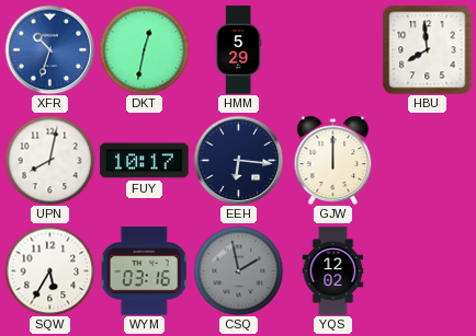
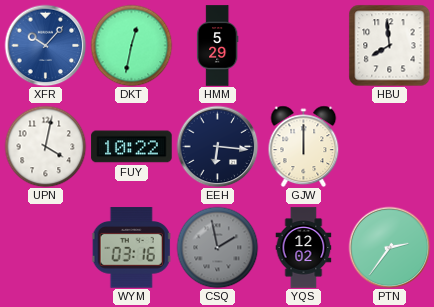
XFR: 10:33 -> 10:07
UPN: 8:02 -> 4:02
FUY: 10:17 -> 10:22
SQW: 5:35 -> none
PTN: none -> 2:36
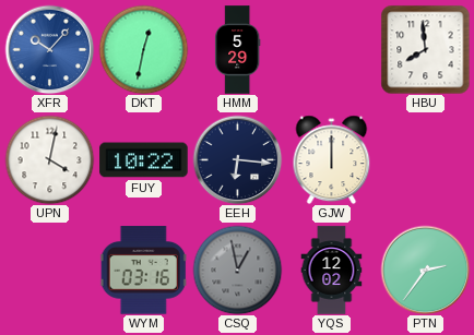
CSQ: 1:58 -> 12:58
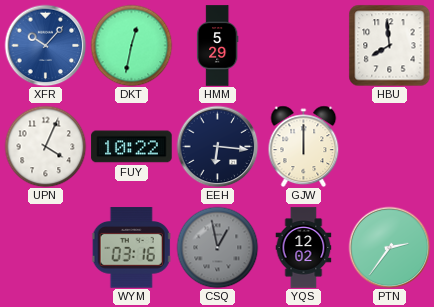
UPN: 4:02 -> 4:04
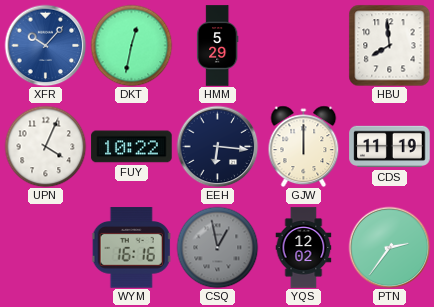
CDS: none -> 11:19
WYM: 03:16 -> 16:16
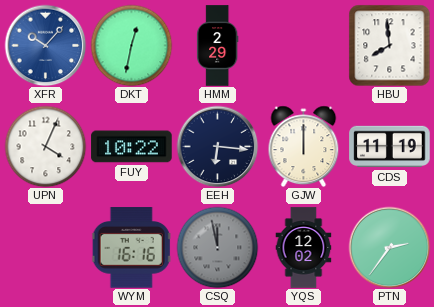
HMM: 5:29 -> 2:29
CSQ: 12:58 -> 11:58
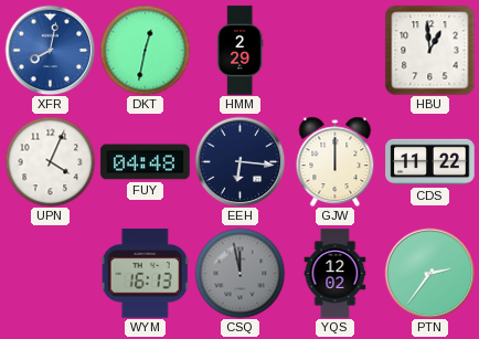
XFR: 10:07 -> 8:02
HBU: 7:59 -> 12:59
FUY: 10:22 -> 04:48
CDS: 11:19 -> 11:22
WYM: 16:16 -> 16:13
